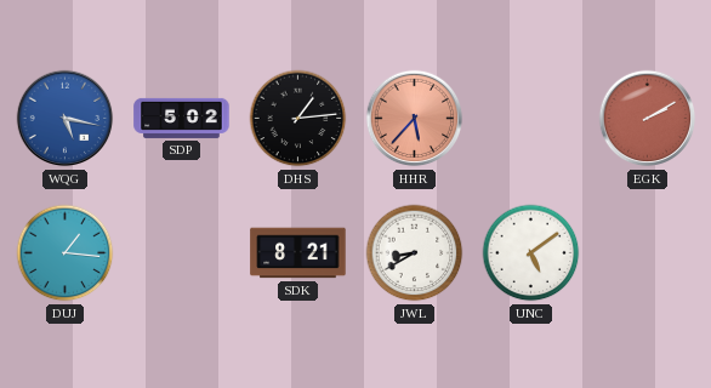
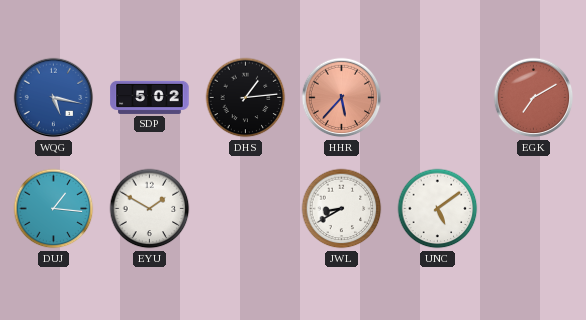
EGK: 2:10 -> 7:10
EYU: none -> 1:50
SDK: 8:21 -> none
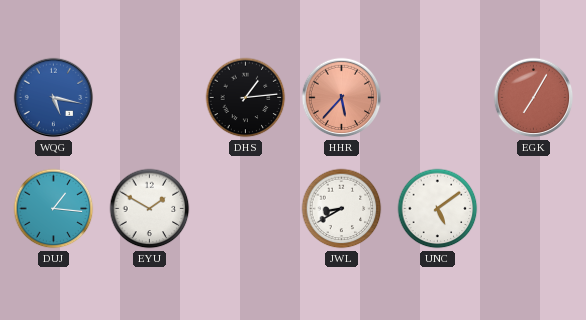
SDP: 5:02 -> none
EGK: 7:10 -> 7:05
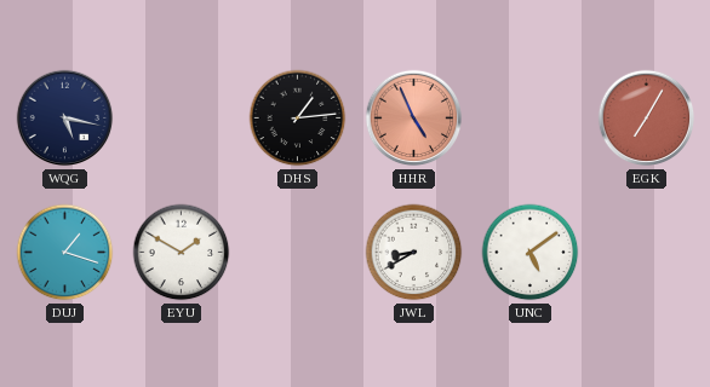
WQG dial: blue -> navy
HHR: 5:37 -> 4:56
DUJ: 1:16 -> 1:18
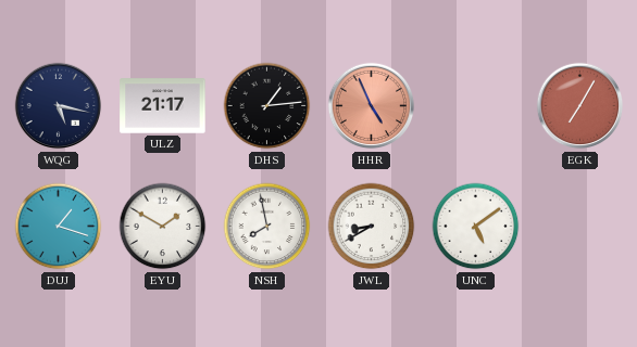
ULZ: none -> 21:17
NSH: none -> 7:58
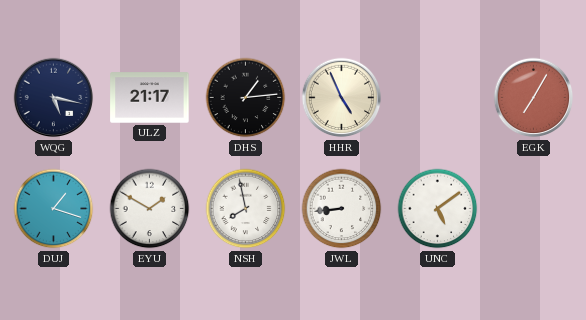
HHR dial: salmon -> cream
JWL: 8:40 -> 8:44
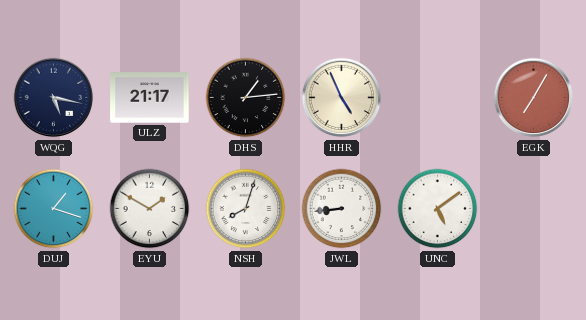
NSH: 7:58 -> 8:03
